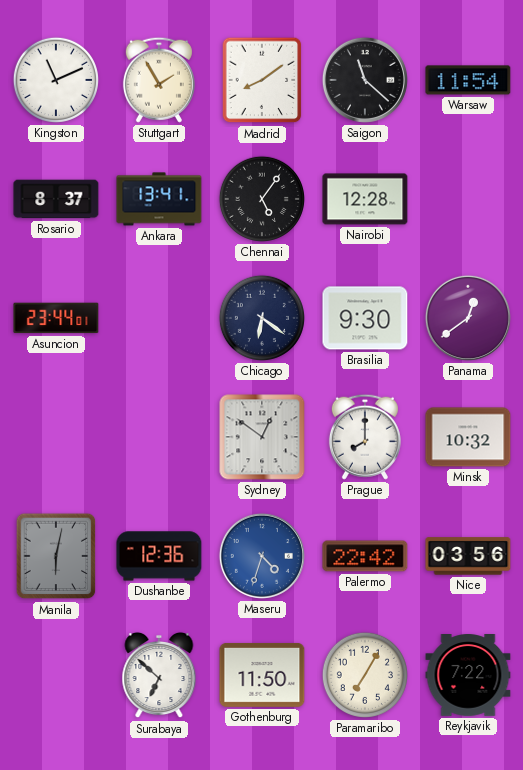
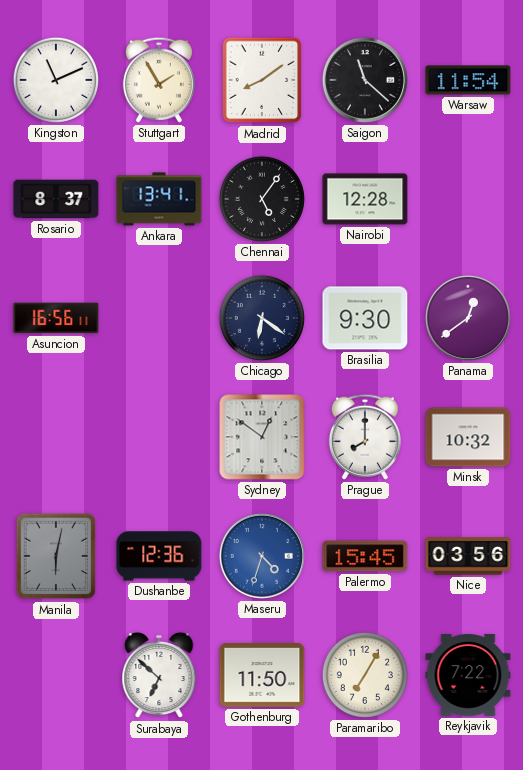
Asuncion: 23:44 -> 16:56
Palermo: 22:42 -> 15:45
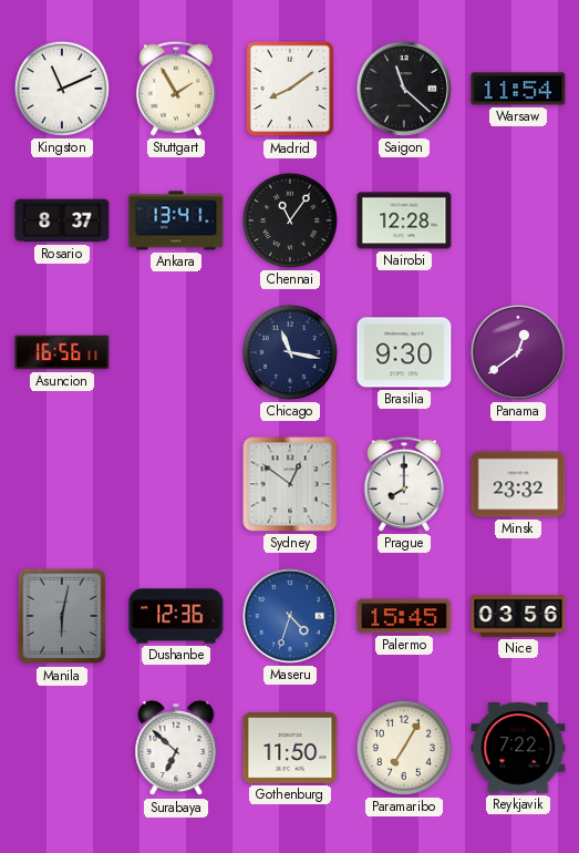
Chennai: 5:06 -> 11:06
Chicago: 6:21 -> 11:17
Minsk: 10:32 -> 23:32
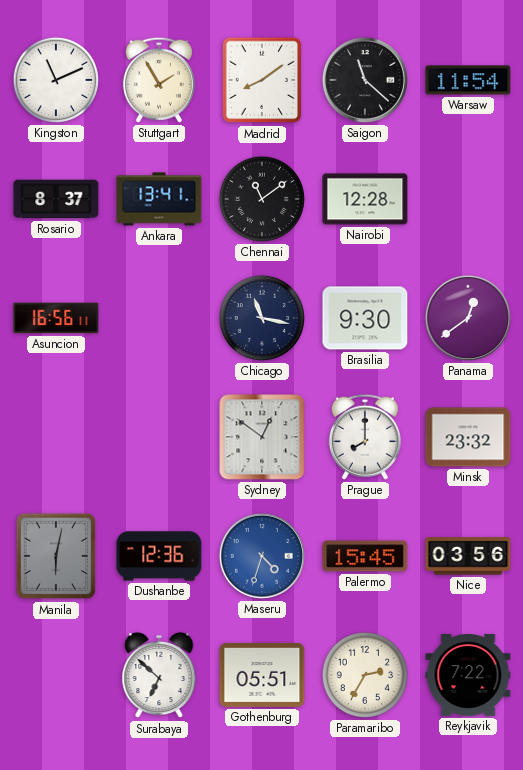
Chennai: 11:06 -> 11:09
Gothenburg: 11:50 -> 05:51
Paramaribo: 7:05 -> 2:35
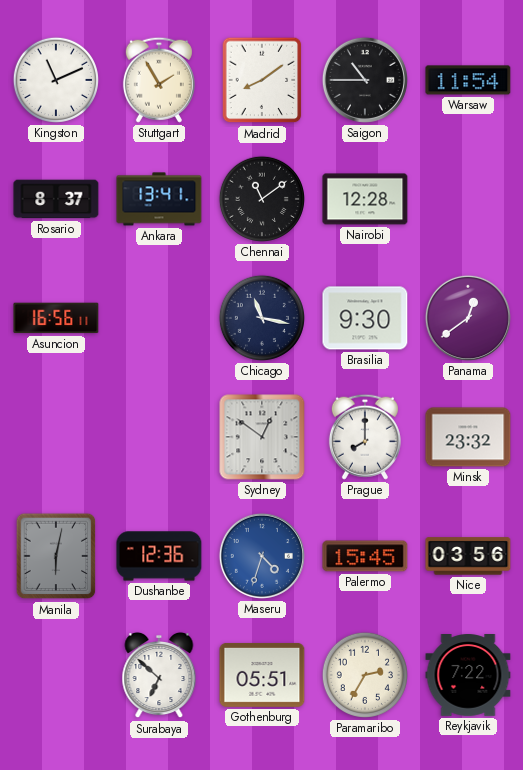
Saigon: 11:22 -> 10:45
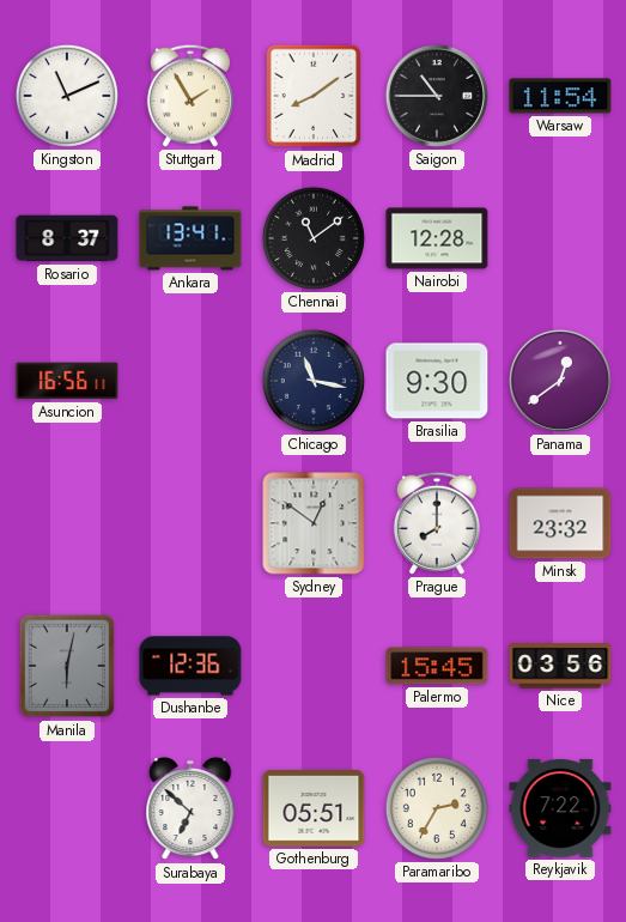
Maseru: 4:33 -> none
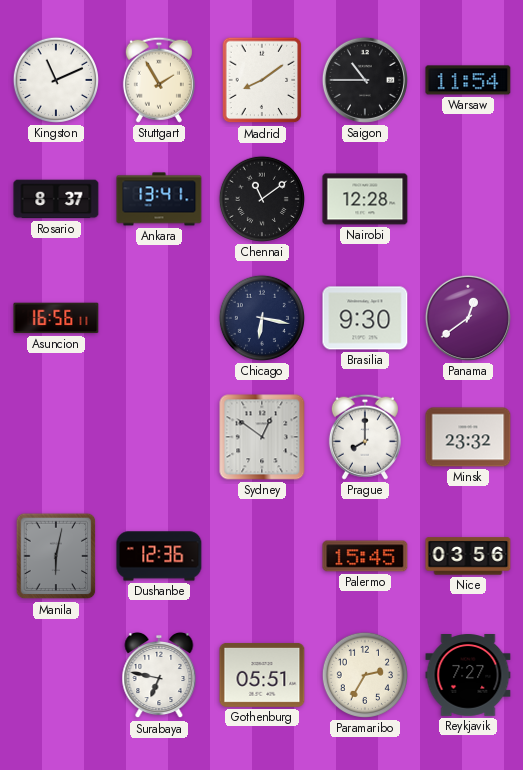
Chicago: 11:17 -> 6:17
Surabaya: 6:52 -> 6:47
Reykjavik: 7:22 -> 7:27
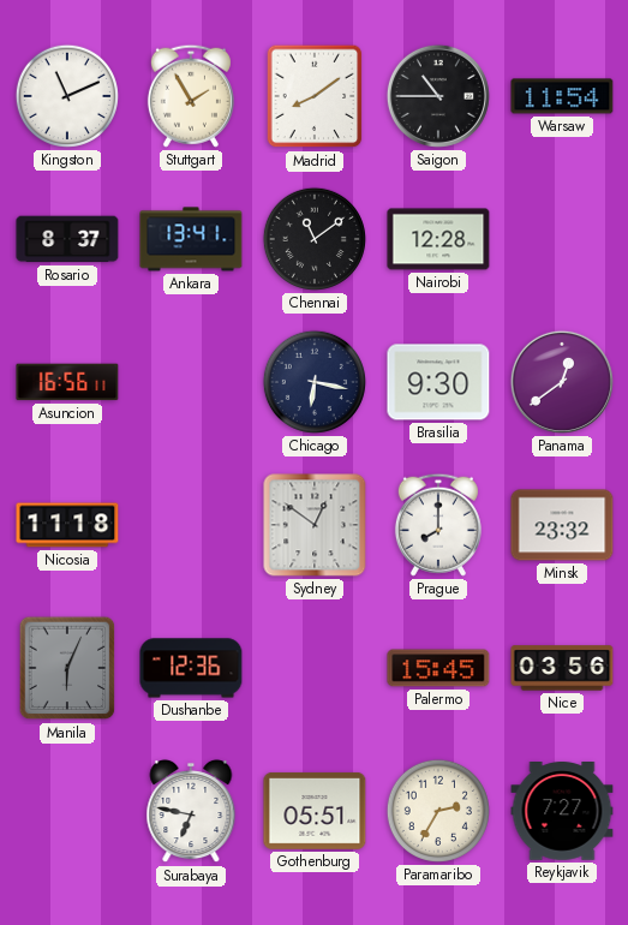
Nicosia: none -> 11:18
Manila: 6:02 -> 6:04
